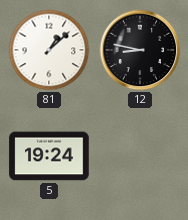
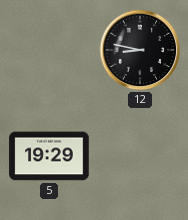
81: 1:08 -> none
5: 19:24 -> 19:29
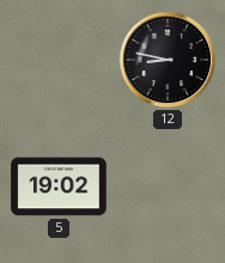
5: 19:29 -> 19:02
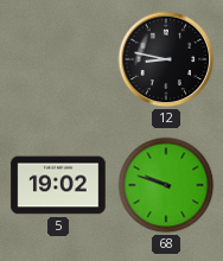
68: none -> 9:48
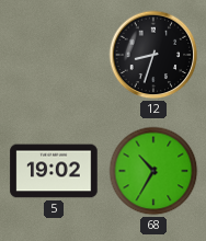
12: 8:47 -> 8:33
68: 9:48 -> 10:35
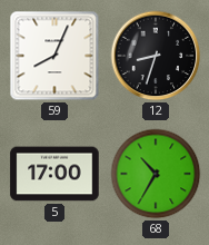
59: none -> 8:04
5: 19:02 -> 17:00
